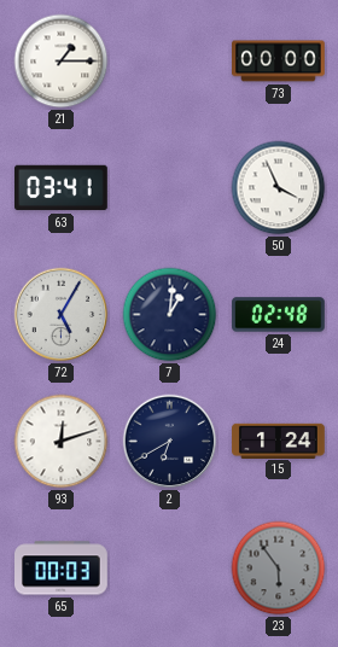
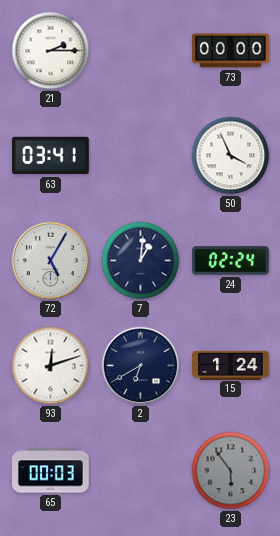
21: 1:15 -> 2:15
24: 02:48 -> 02:24
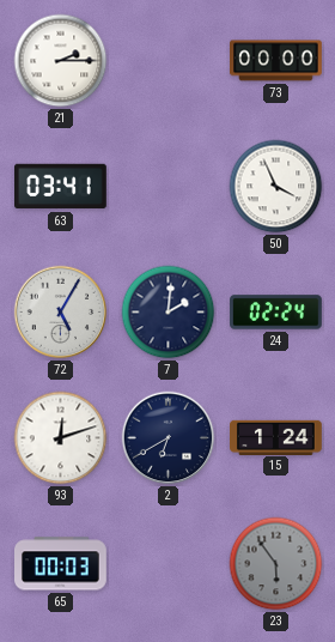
7: 1:01 -> 2:01
